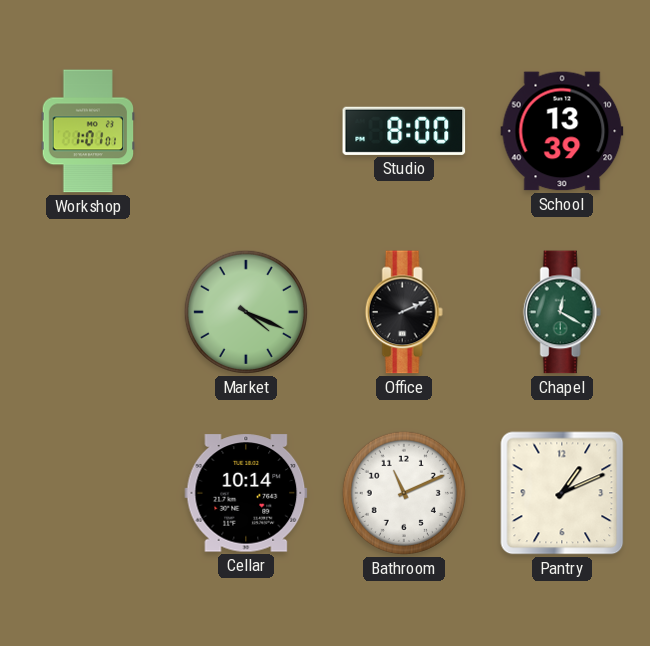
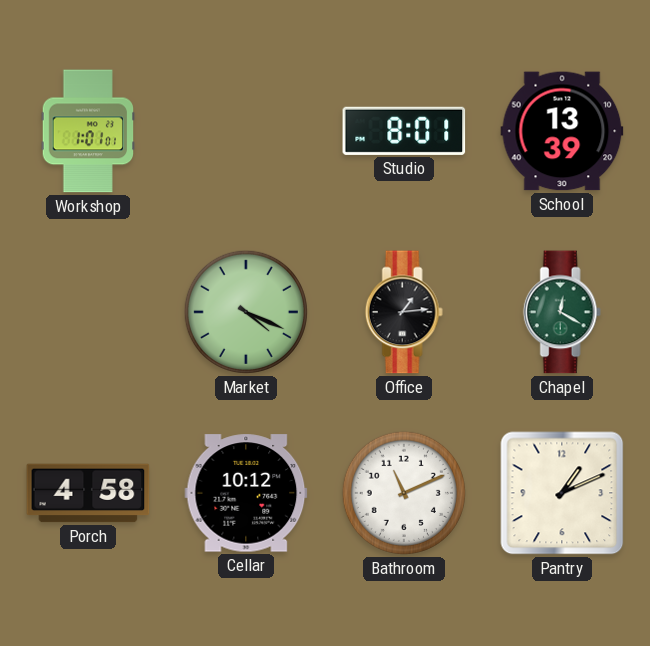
Studio: 8:00 -> 8:01
Office: 2:11 -> 1:14
Porch: none -> 4:58
Cellar: 10:14 -> 10:12
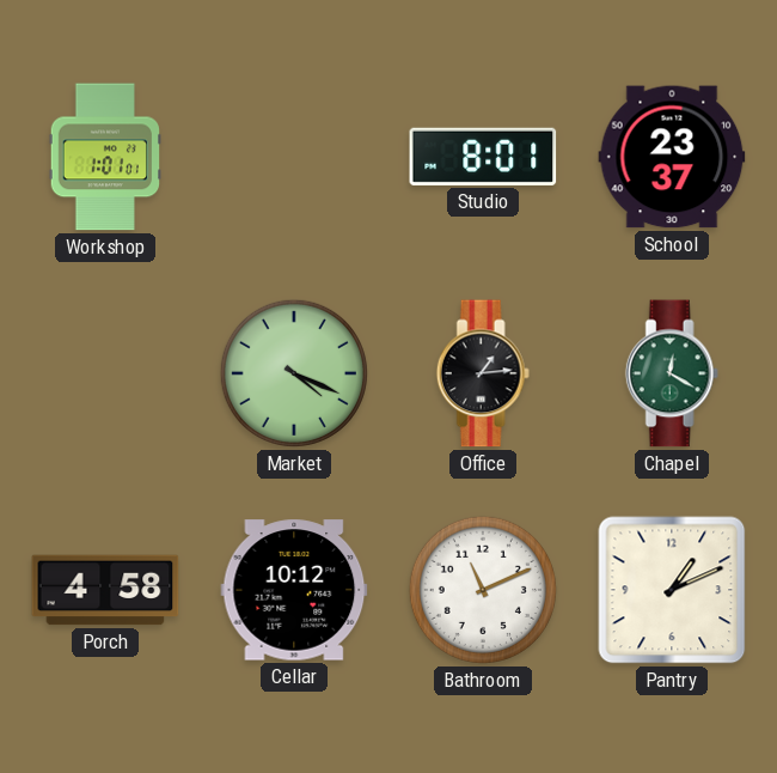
School: 13:39 -> 23:37
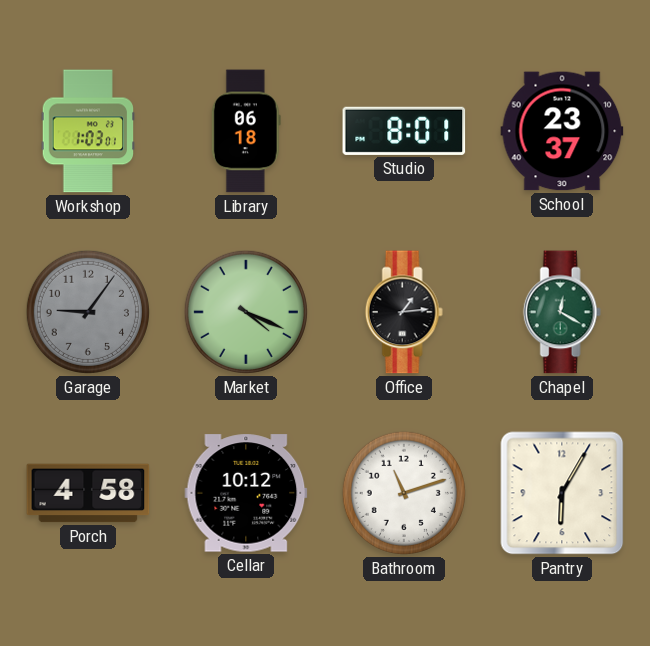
Workshop: 1:01 -> 1:03
Library: none -> 06:18
Garage: none -> 9:06
Bathroom: 11:11 -> 11:12
Pantry: 1:11 -> 6:05
